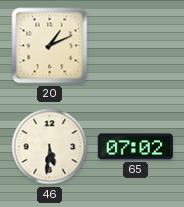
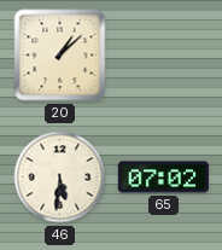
20: 1:11 -> 1:08
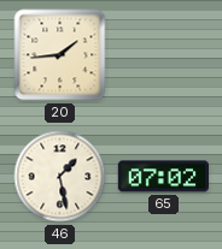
20: 1:08 -> 1:44
46: 5:31 -> 1:28
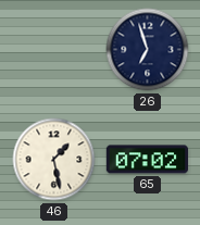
20: 1:44 -> none
26: none -> 6:57
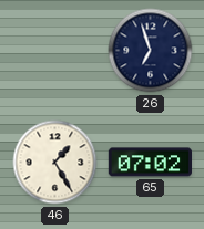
46: 1:28 -> 1:25
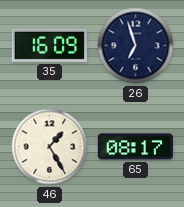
35: none -> 16:09
65: 07:02 -> 08:17
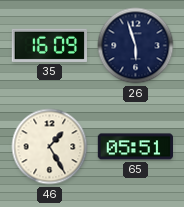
26: 6:57 -> 5:57
65: 08:17 -> 05:51
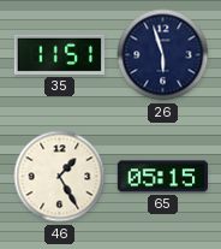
35: 16:09 -> 11:51
65: 05:51 -> 05:15
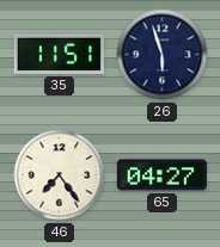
46: 1:25 -> 7:24
65: 05:15 -> 04:27
